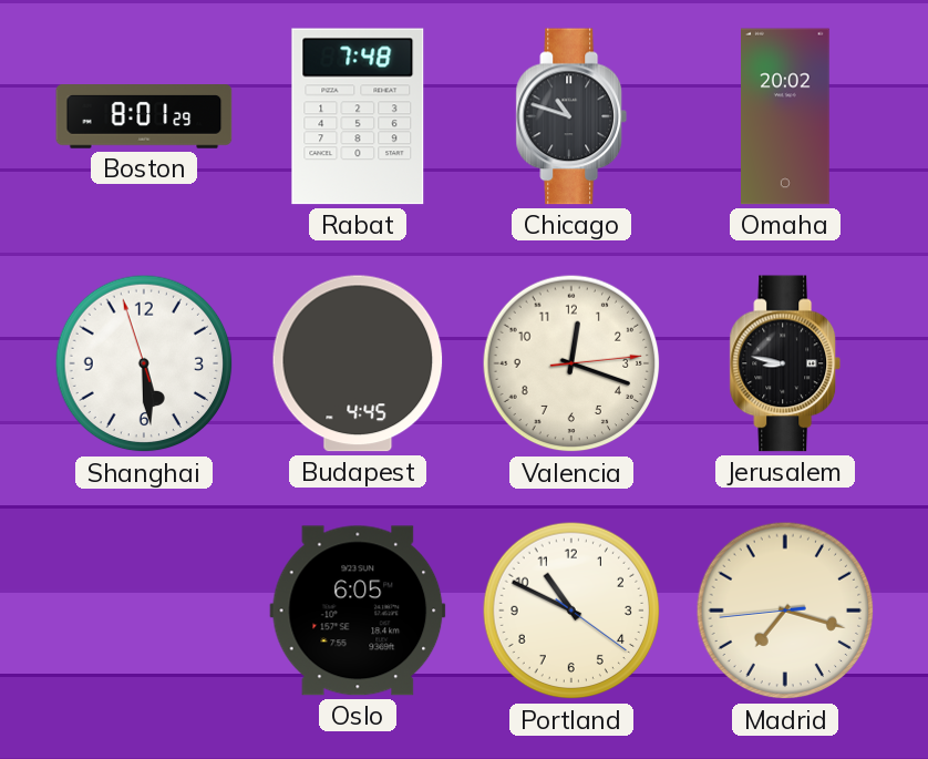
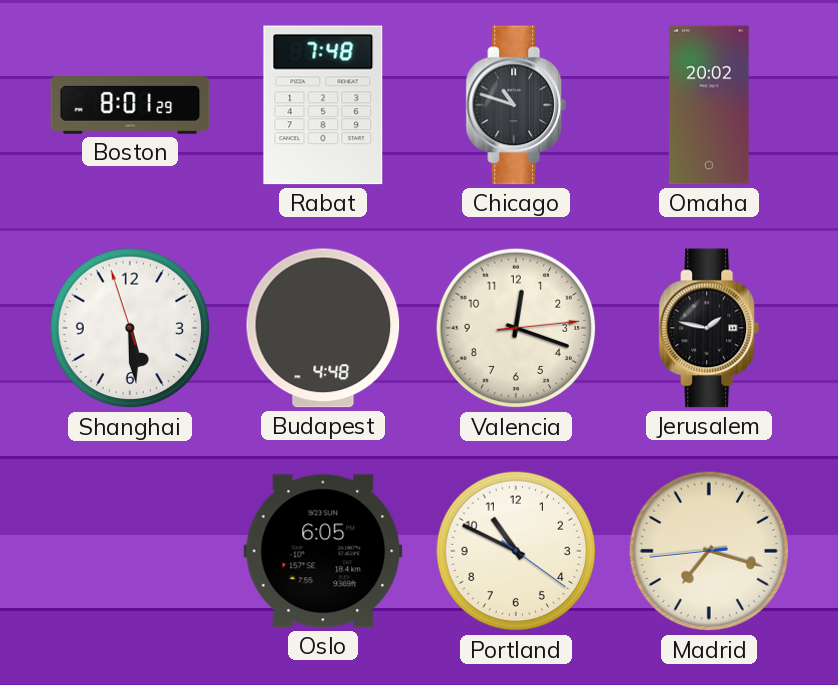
Budapest: 4:45 -> 4:48
Jerusalem: 8:47 -> 1:47
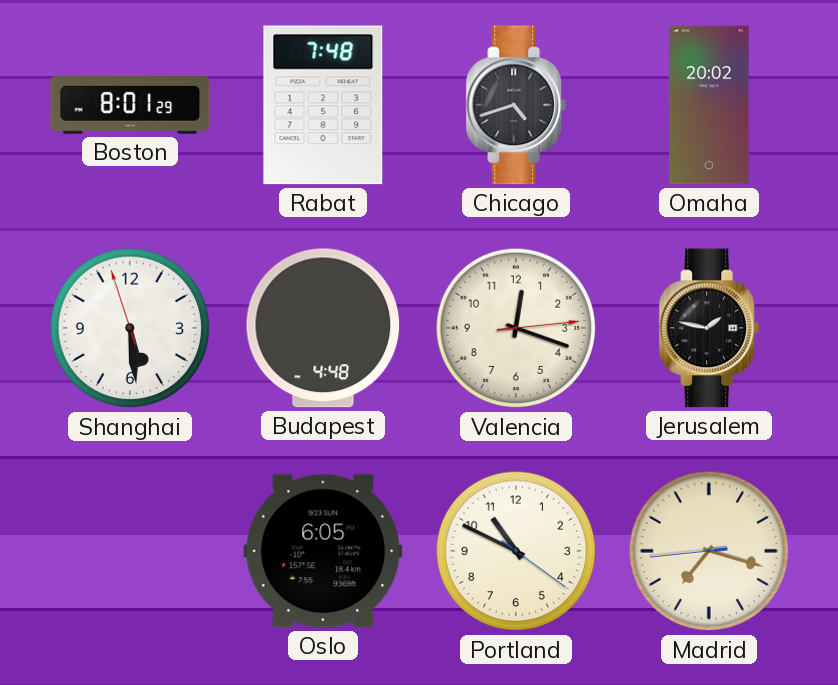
Chicago: 10:48 -> 4:42
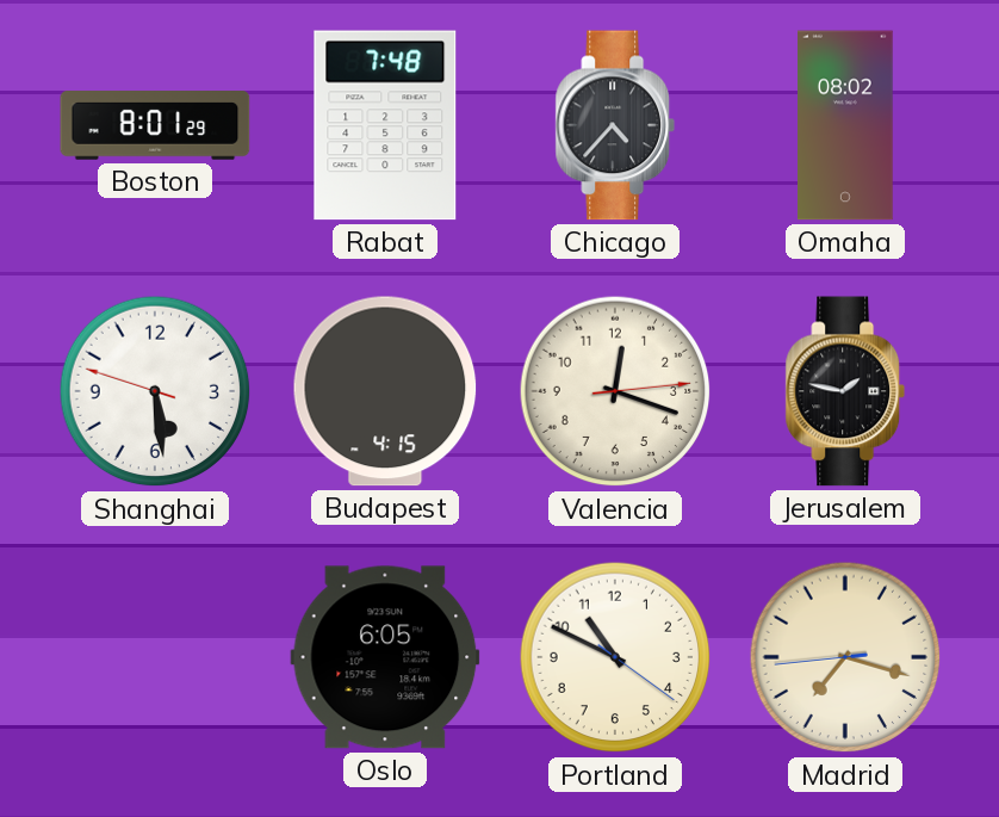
Chicago: 4:42 -> 4:37
Omaha: 20:02 -> 08:02
Shanghai: 5:28:57 -> 5:28:48
Budapest: 4:48 -> 4:15
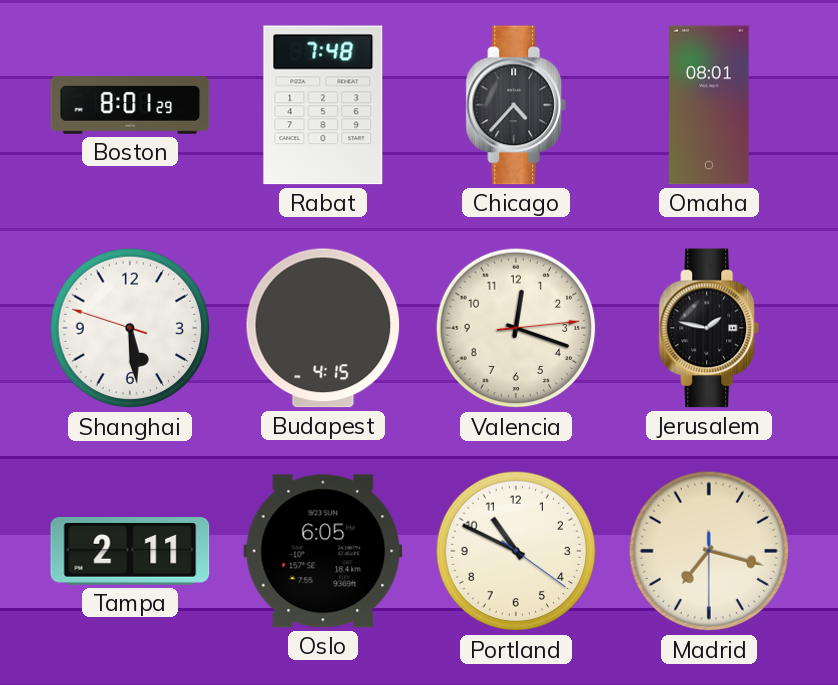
Omaha: 08:02 -> 08:01
Tampa: none -> 2:11
Madrid: 7:17:44 -> 7:17:30
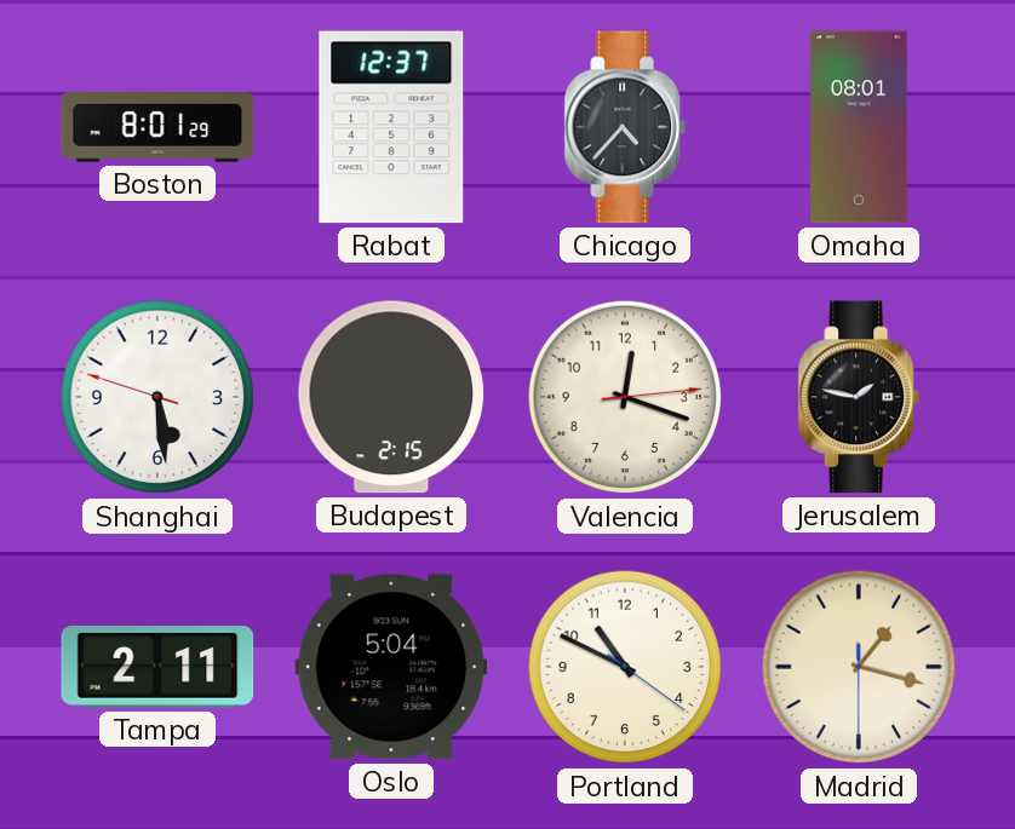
Rabat: 7:48 -> 12:37
Budapest: 4:15 -> 2:15
Oslo: 6:05 -> 5:04
Madrid: 7:17 -> 1:17
